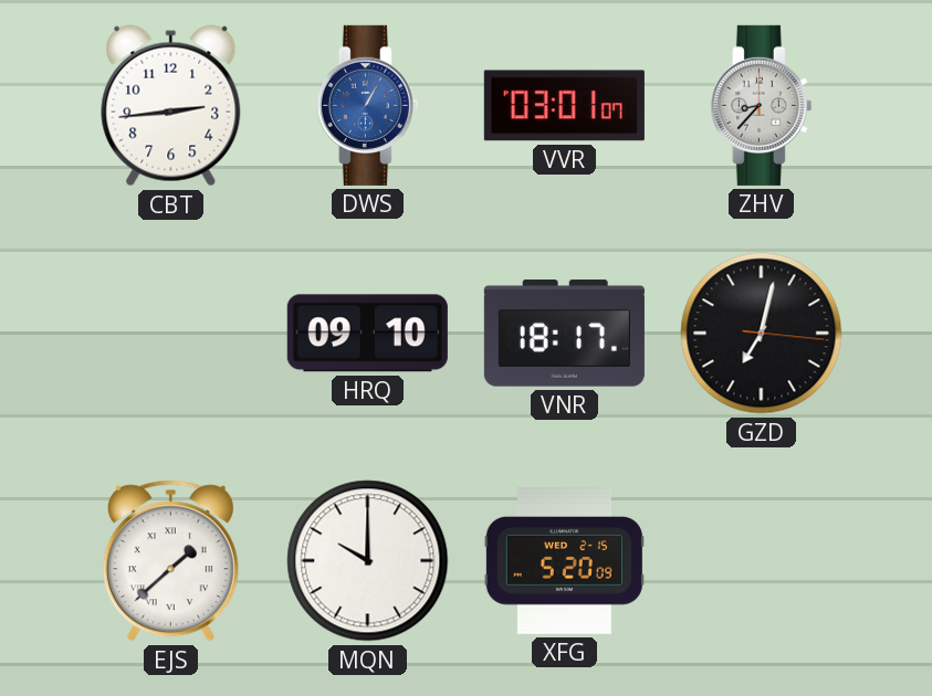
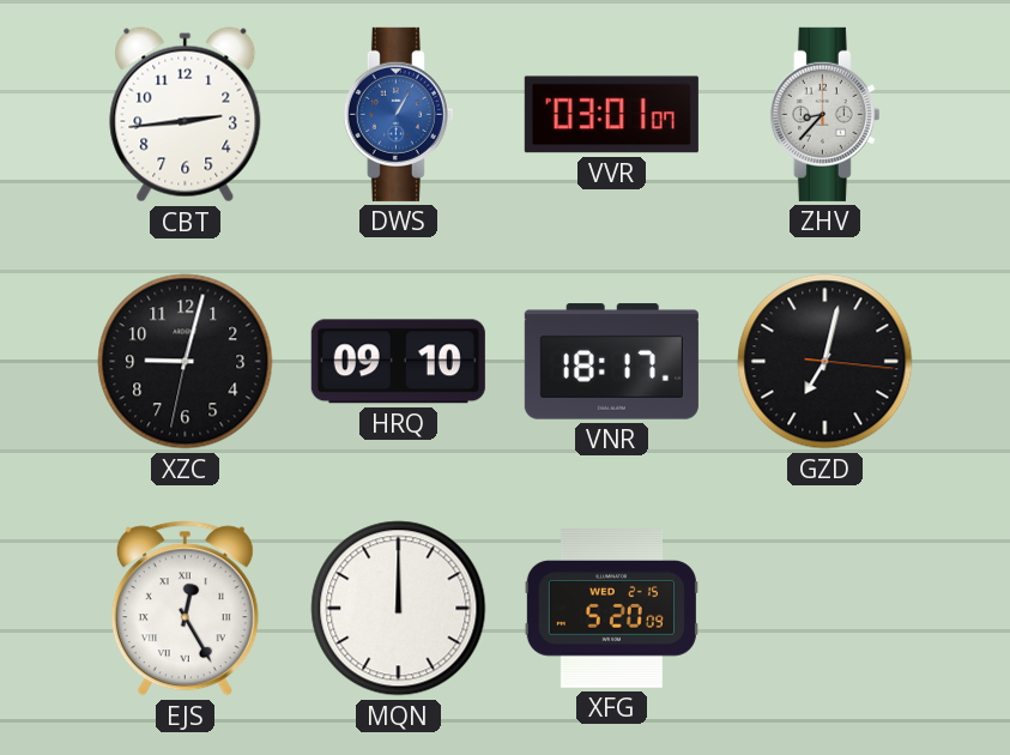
XZC: none -> 9:02
EJS: 1:38 -> 12:25
MQN: 10:00 -> 12:00
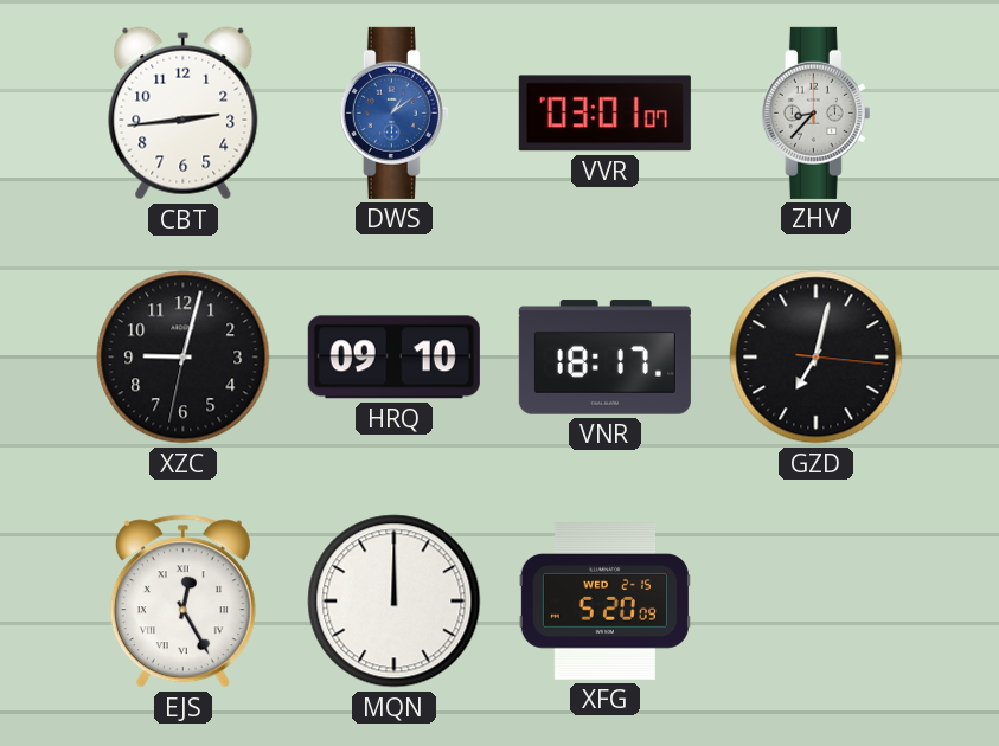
DWS: 1:05 -> 1:09
